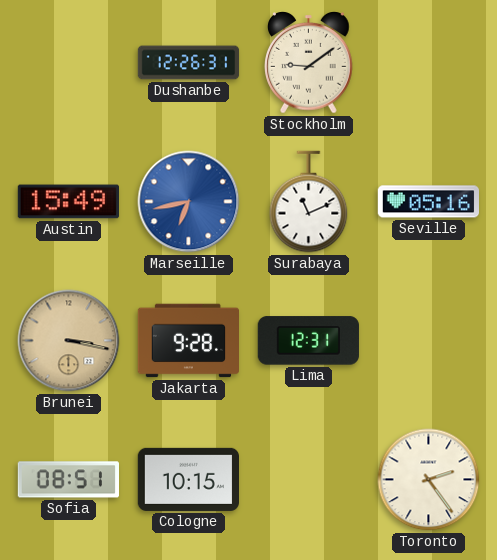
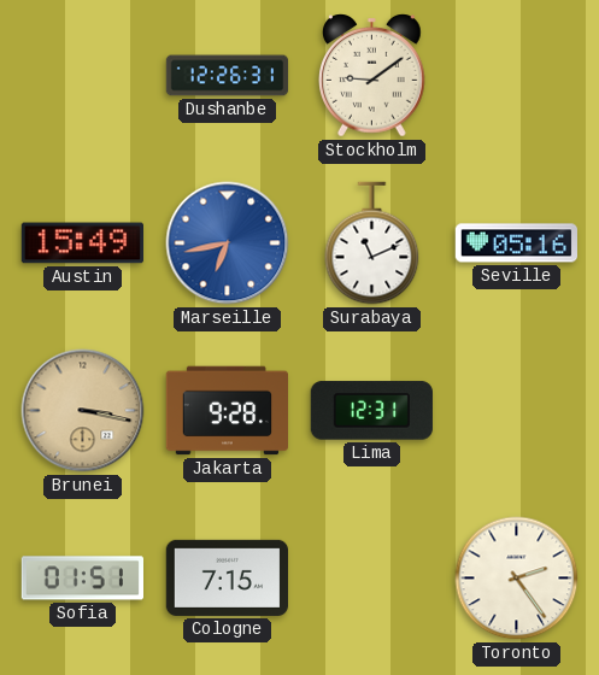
Sofia: 08:51 -> 01:51
Cologne: 10:15 -> 7:15
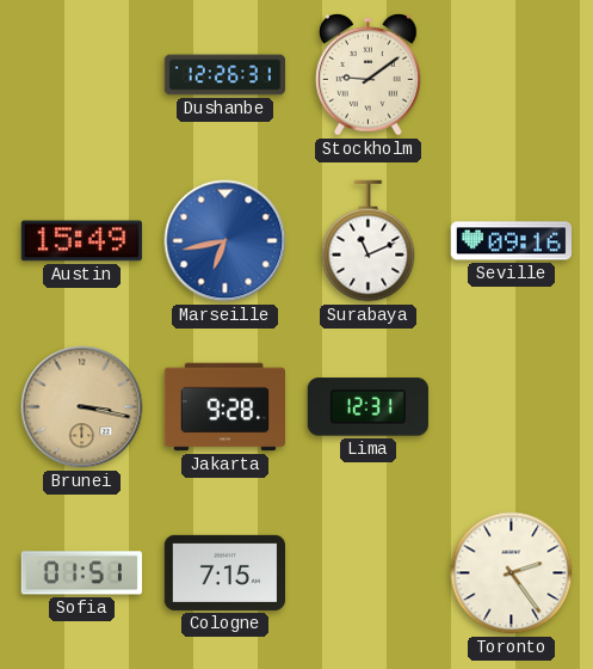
Seville: 05:16 -> 09:16
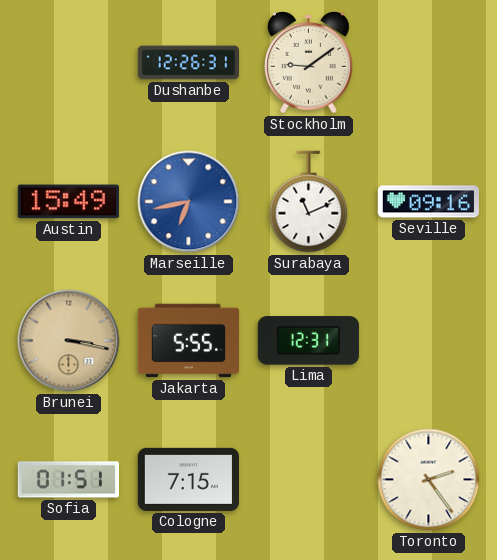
Jakarta: 9:28 -> 5:55
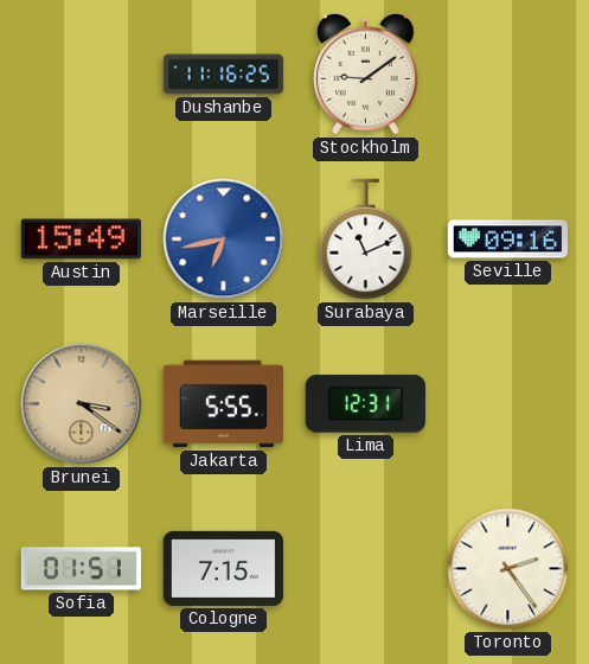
Dushanbe: 12:26 -> 11:16
Brunei: 3:17 -> 3:21
